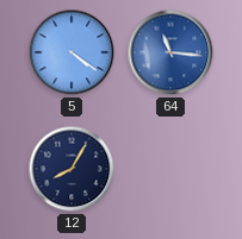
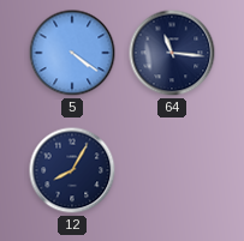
64 dial: blue -> navy
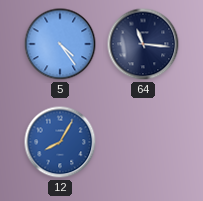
5: 4:21 -> 4:24
12 dial: navy -> blue
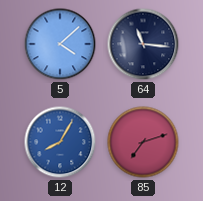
5: 4:24 -> 4:08
85: none -> 7:12
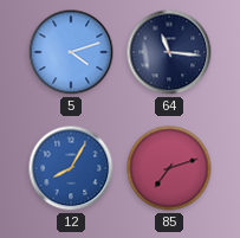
5: 4:08 -> 4:12
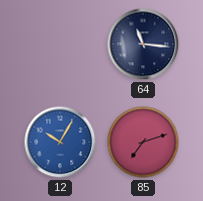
5: 4:12 -> none
12: 8:05 -> 10:05
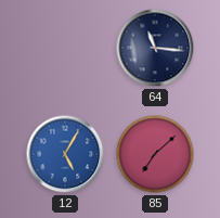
12: 10:05 -> 5:05
85: 7:12 -> 7:08
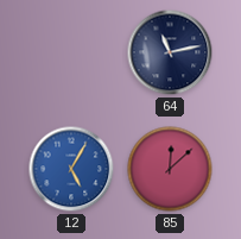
64: 11:16 -> 11:13
85: 7:08 -> 12:08
